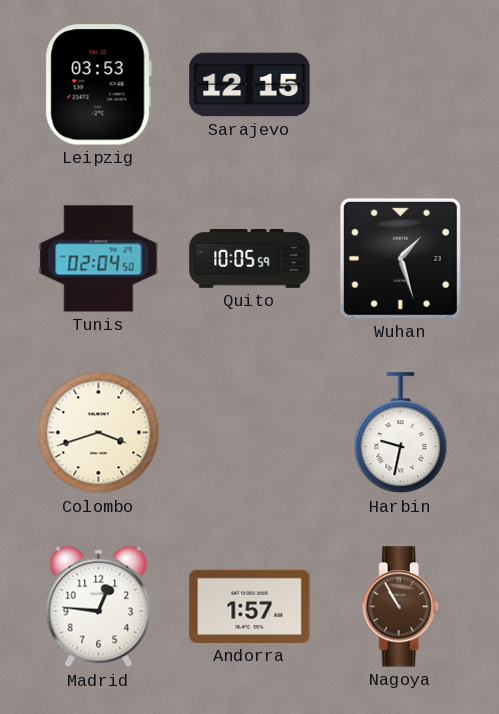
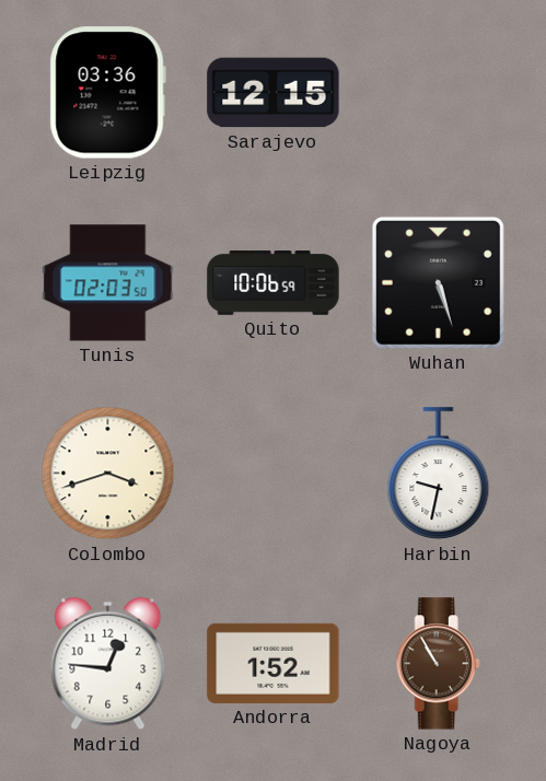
Leipzig: 03:53 -> 03:36
Tunis: 02:04 -> 02:03
Quito: 10:05 -> 10:06
Wuhan: 1:27 -> 5:27
Andorra: 1:57 -> 1:52
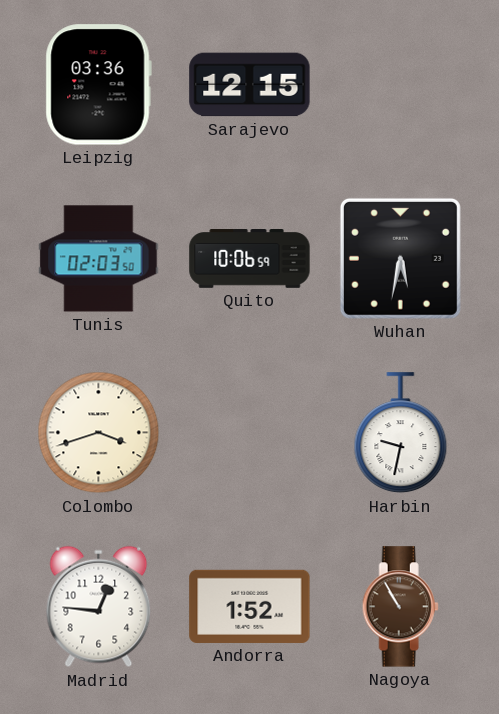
Wuhan: 5:27 -> 5:32
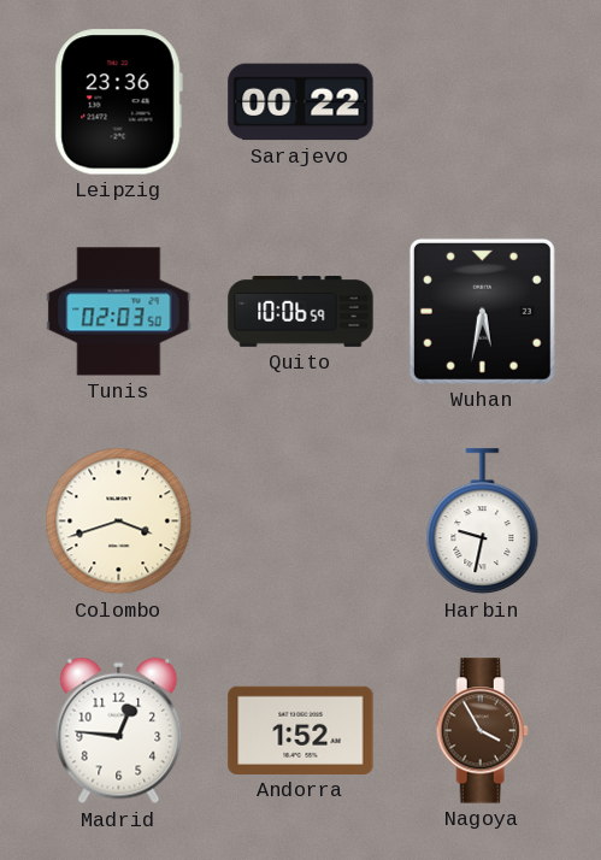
Leipzig: 03:36 -> 23:36
Sarajevo: 12:15 -> 00:22
Nagoya: 10:55 -> 3:55
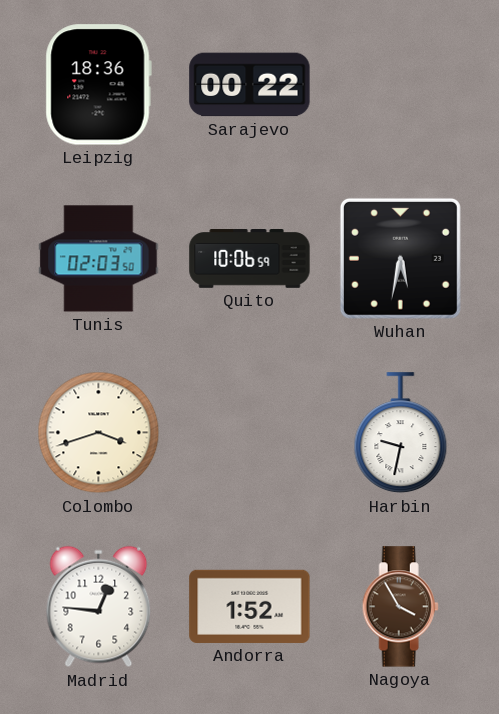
Leipzig: 23:36 -> 18:36
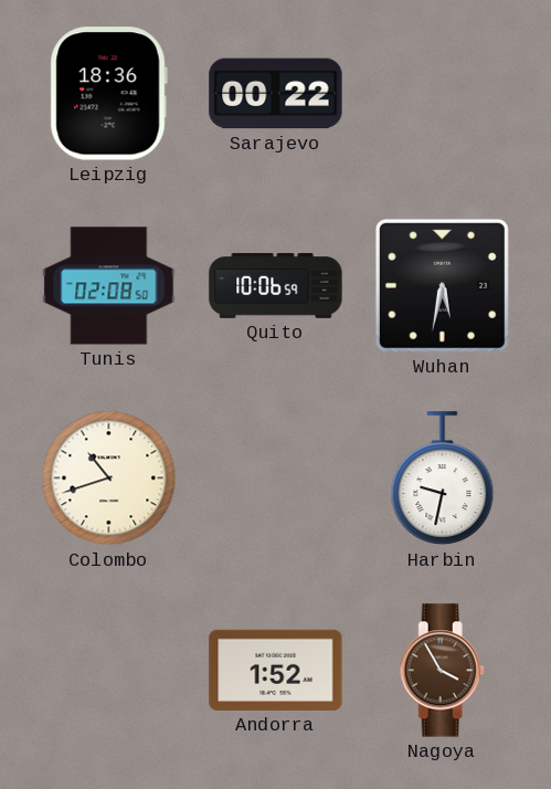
Tunis: 02:03 -> 02:08
Colombo: 3:42 -> 10:42
Madrid: 12:46 -> none
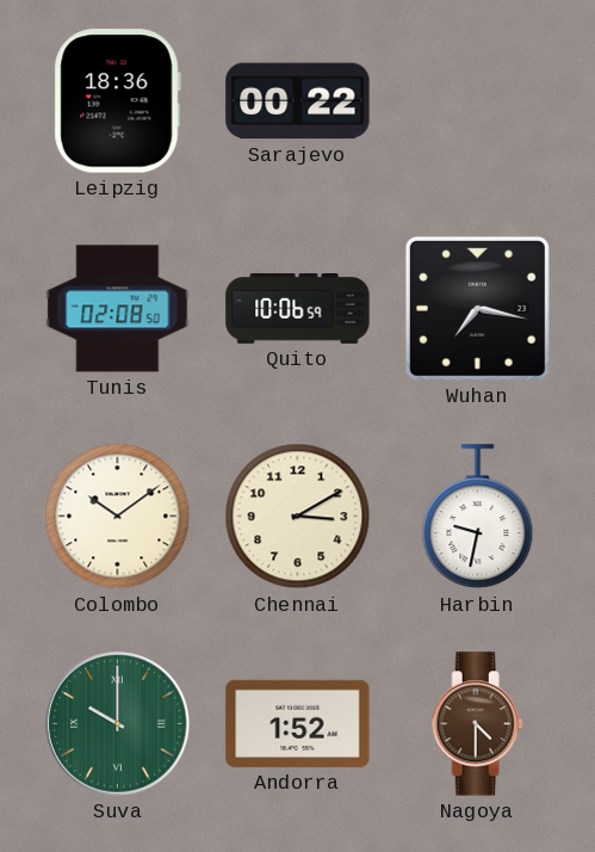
Wuhan: 5:32 -> 7:17
Colombo: 10:42 -> 10:09
Chennai: none -> 3:10
Suva: none -> 10:00
Nagoya: 3:55 -> 4:30
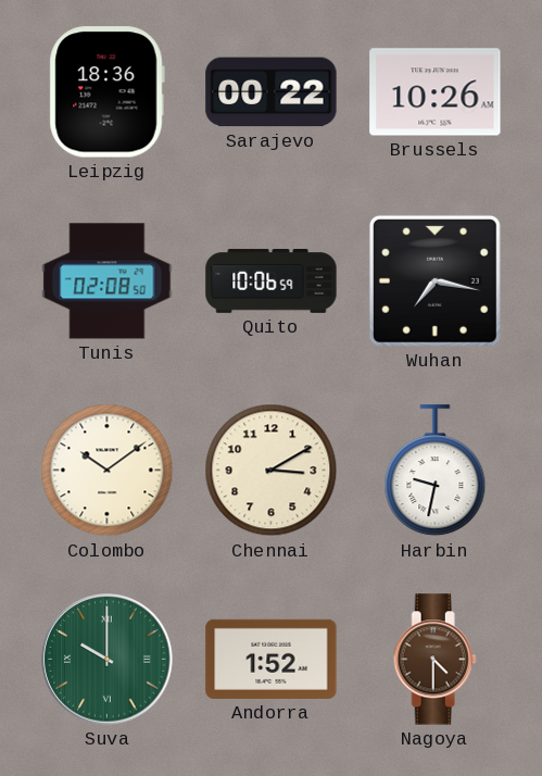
Brussels: none -> 10:26
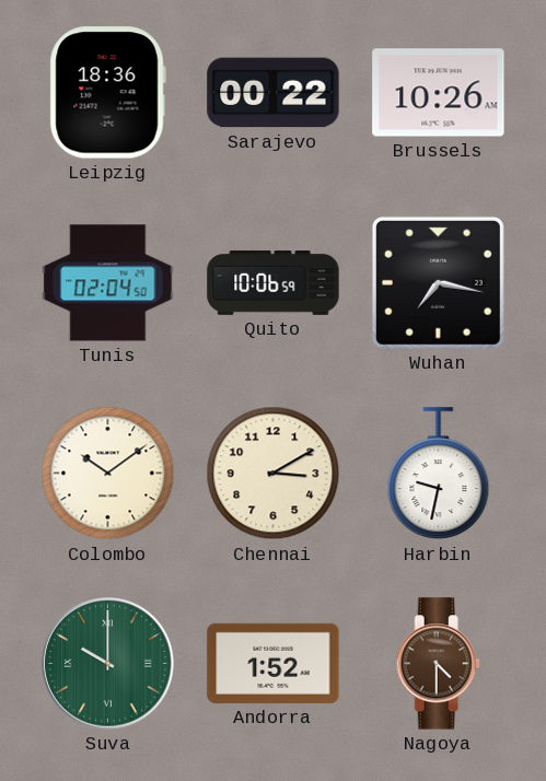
Tunis: 02:08 -> 02:04
